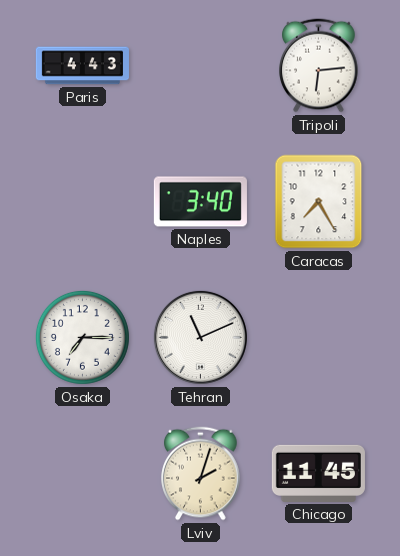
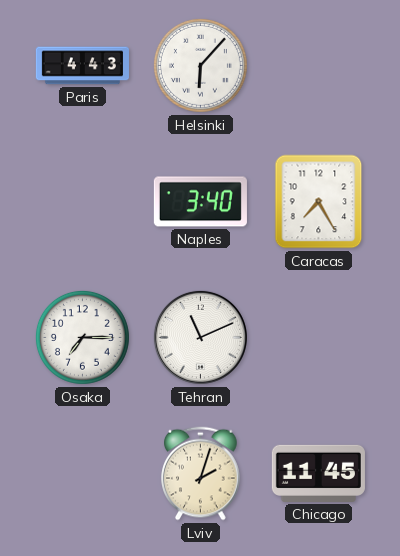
Helsinki: none -> 6:07
Tripoli: 6:14 -> none
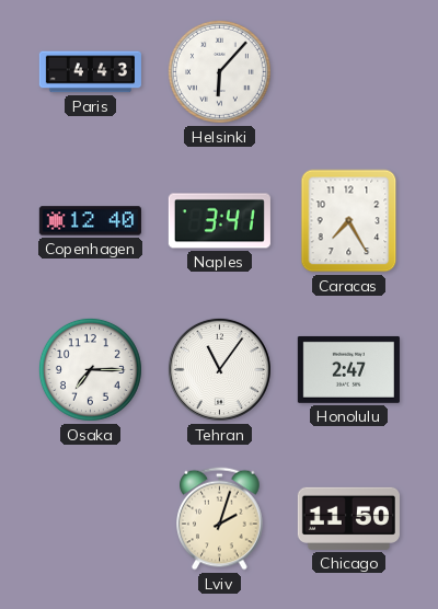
Copenhagen: none -> 12:40
Naples: 3:40 -> 3:41
Tehran: 11:11 -> 11:06
Honolulu: none -> 2:47
Chicago: 11:45 -> 11:50
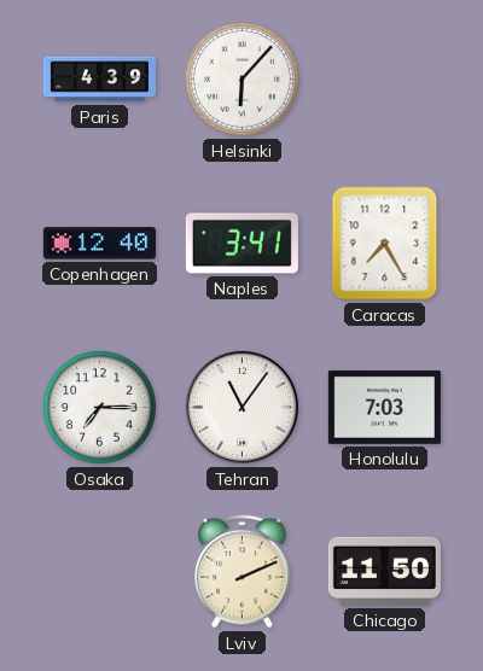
Paris: 4:43 -> 4:39
Honolulu: 2:47 -> 7:03
Lviv: 2:03 -> 2:11
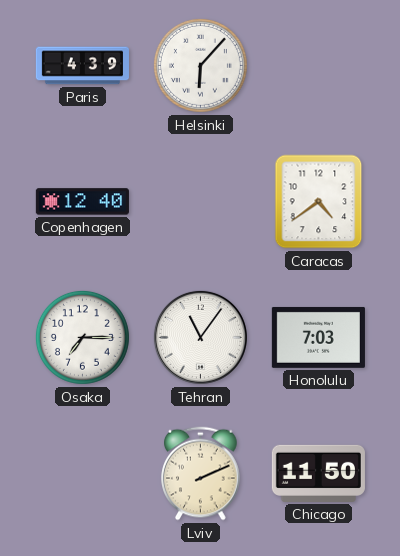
Naples: 3:41 -> none
Caracas: 7:25 -> 4:39
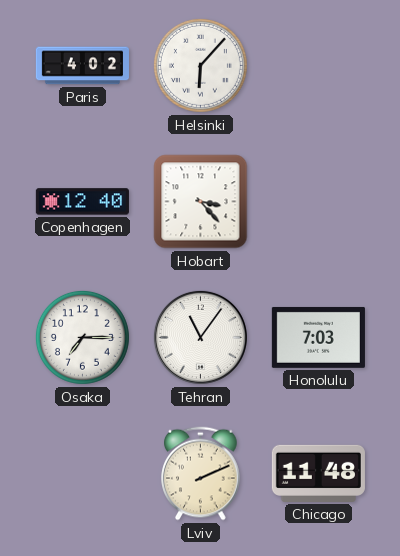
Paris: 4:39 -> 4:02
Hobart: none -> 3:23
Caracas: 4:39 -> none
Chicago: 11:50 -> 11:48
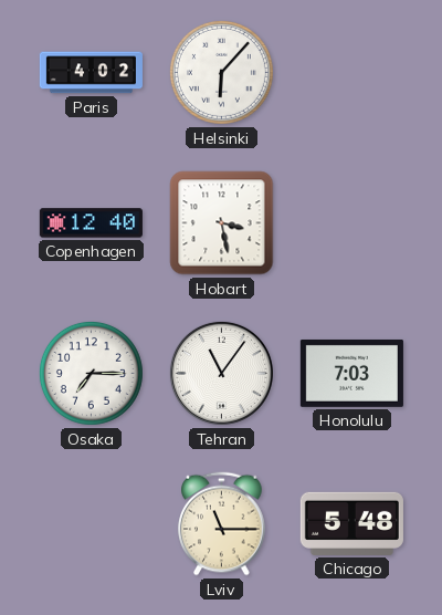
Hobart: 3:23 -> 3:28
Lviv: 2:11 -> 11:15
Chicago: 11:48 -> 5:48
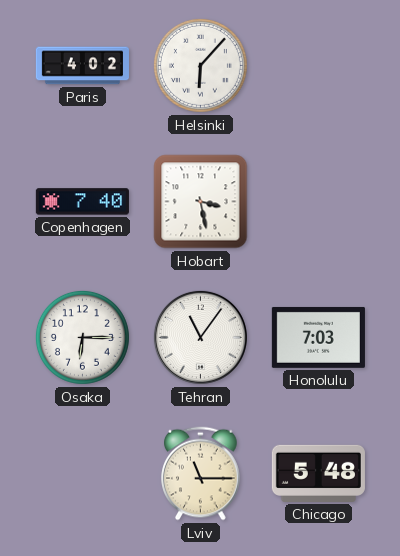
Copenhagen: 12:40 -> 7:40
Osaka: 7:15 -> 6:15
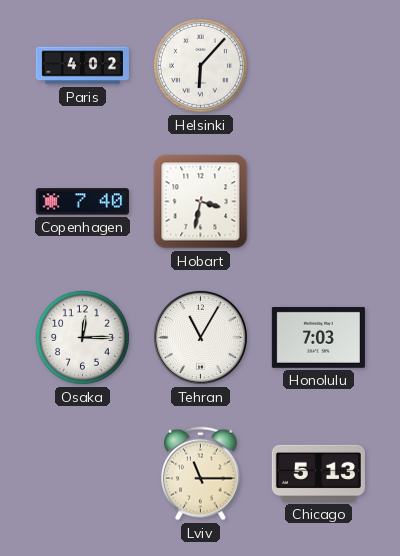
Hobart: 3:28 -> 3:32
Osaka: 6:15 -> 12:15
Tehran: 11:06 -> 11:05
Chicago: 5:48 -> 5:13
